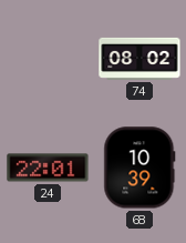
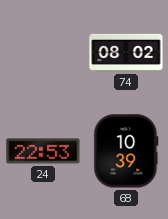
24: 22:01 -> 22:53
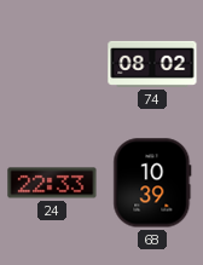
24: 22:53 -> 22:33
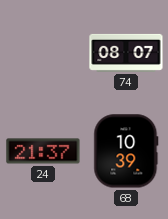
74: 08:02 -> 08:07
24: 22:33 -> 21:37
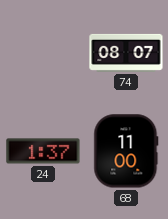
24: 21:37 -> 1:37
68: 10:39 -> 11:00
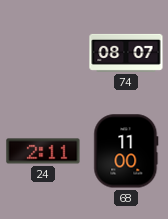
24: 1:37 -> 2:11
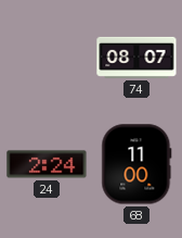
24: 2:11 -> 2:24
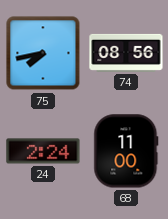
75: none -> 7:43
74: 08:07 -> 08:56
